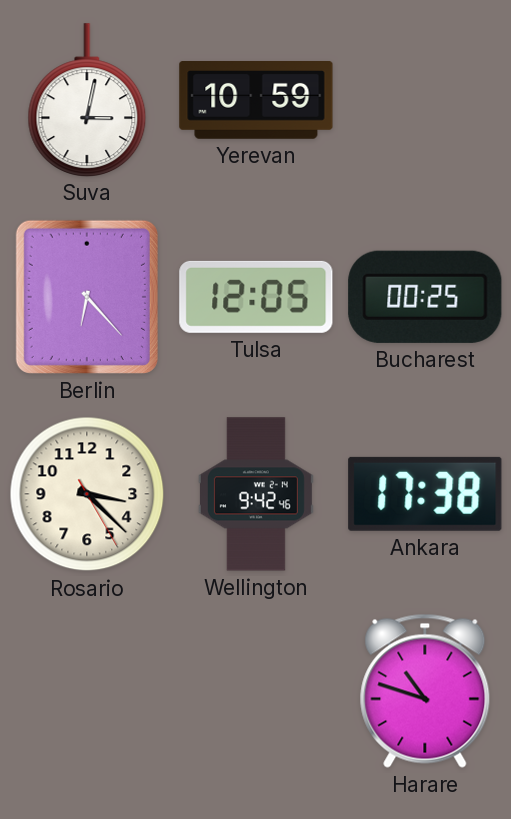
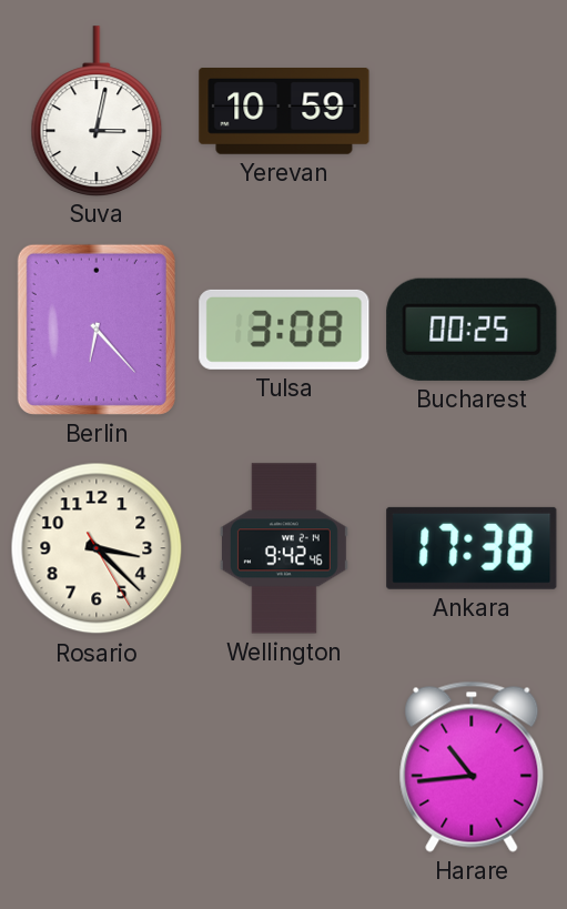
Tulsa: 12:05 -> 3:08
Harare: 10:48 -> 10:44
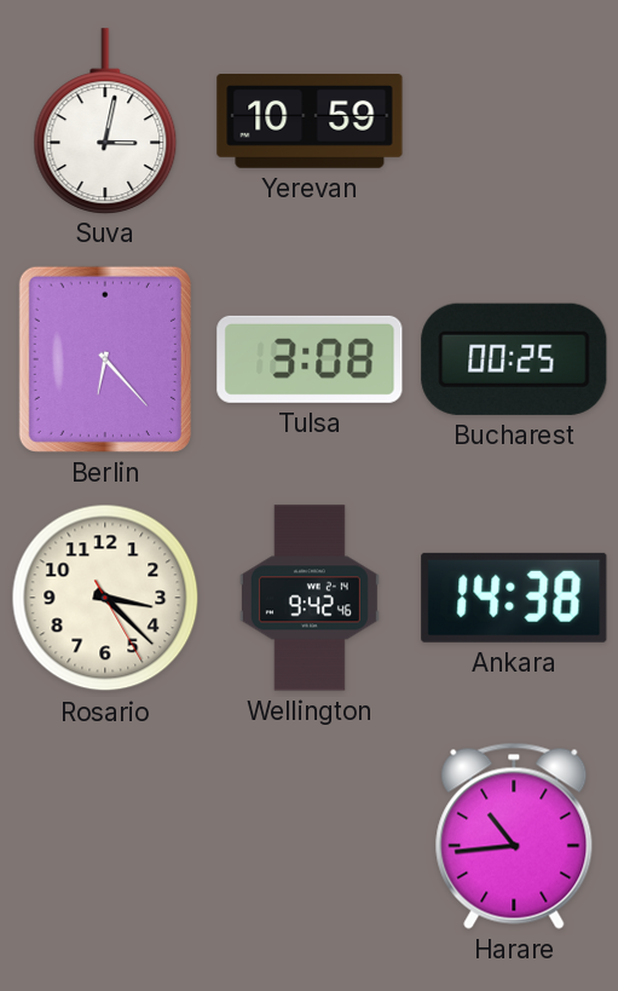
Ankara: 17:38 -> 14:38
